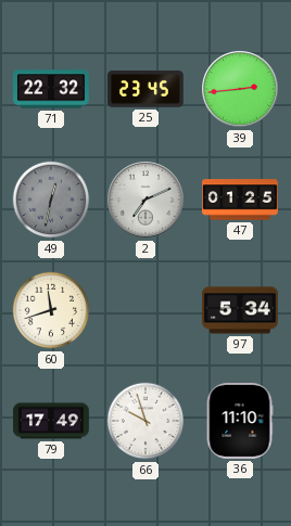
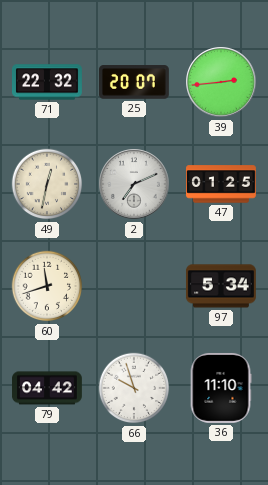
25: 23:45 -> 20:07
49 dial: grey -> cream
79: 17:49 -> 04:42
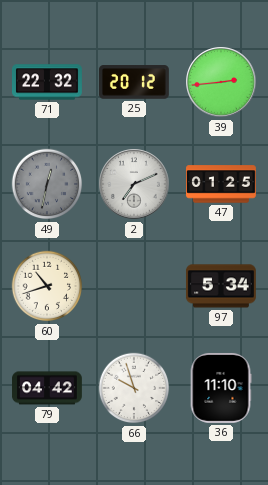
25: 20:07 -> 20:12
49 dial: cream -> grey
60: 11:42 -> 10:42
